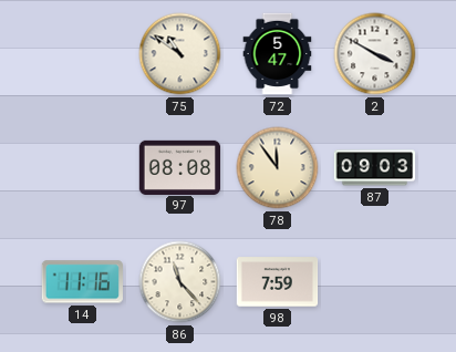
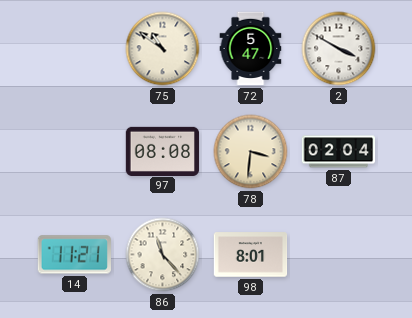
78: 11:54 -> 3:31
87: 09:03 -> 02:04
14: 11:16 -> 11:21
98: 7:59 -> 8:01
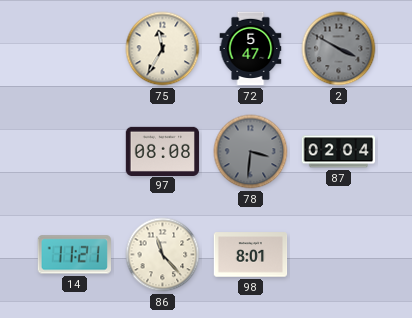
75: 10:51 -> 11:35
2 dial: white -> grey
78 dial: cream -> grey
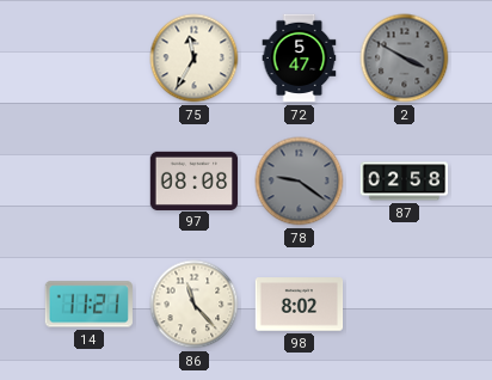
78: 3:31 -> 9:21
87: 02:04 -> 02:58
98: 8:01 -> 8:02
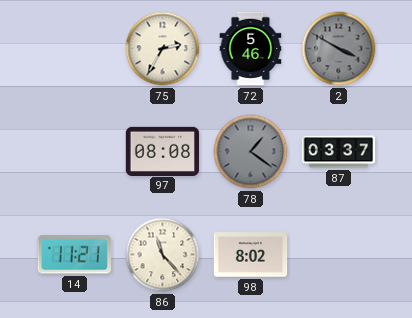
75: 11:35 -> 2:35
72: 5:47 -> 5:46
78: 9:21 -> 1:21
87: 02:58 -> 03:37
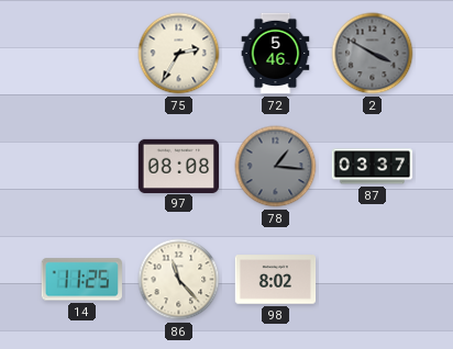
78: 1:21 -> 1:16
14: 11:21 -> 11:25
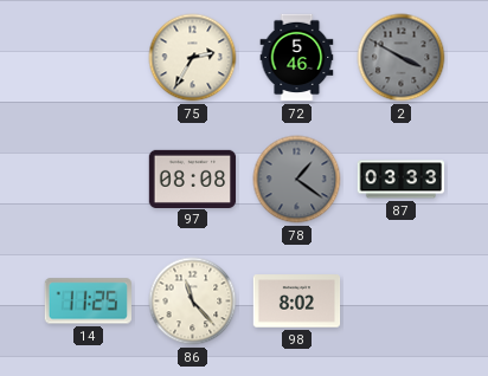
78: 1:16 -> 1:21
87: 03:37 -> 03:33
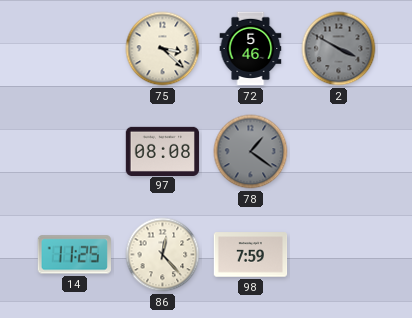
75: 2:35 -> 3:22
87: 03:33 -> none
86: 11:23 -> 12:23
98: 8:02 -> 7:59
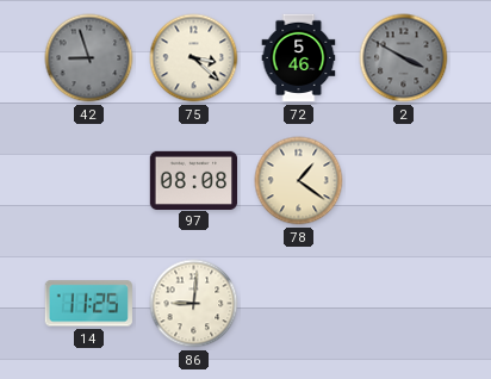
42: none -> 8:57
78 dial: grey -> cream
86: 12:23 -> 9:01
98: 7:59 -> none
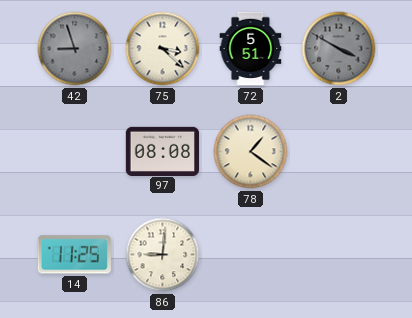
72: 5:46 -> 5:51
